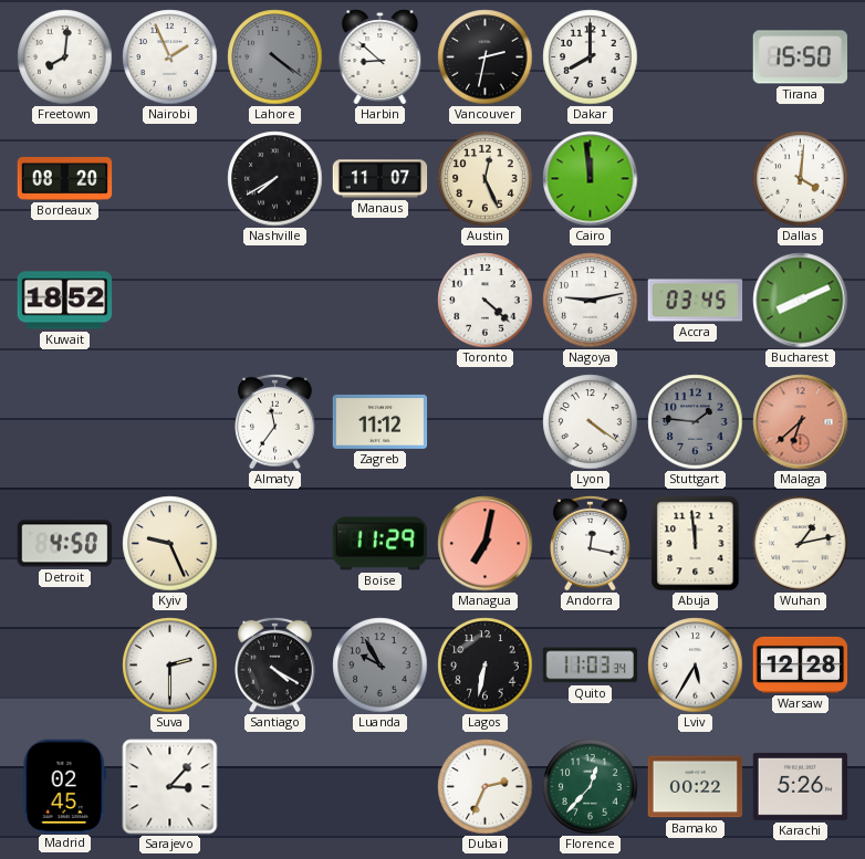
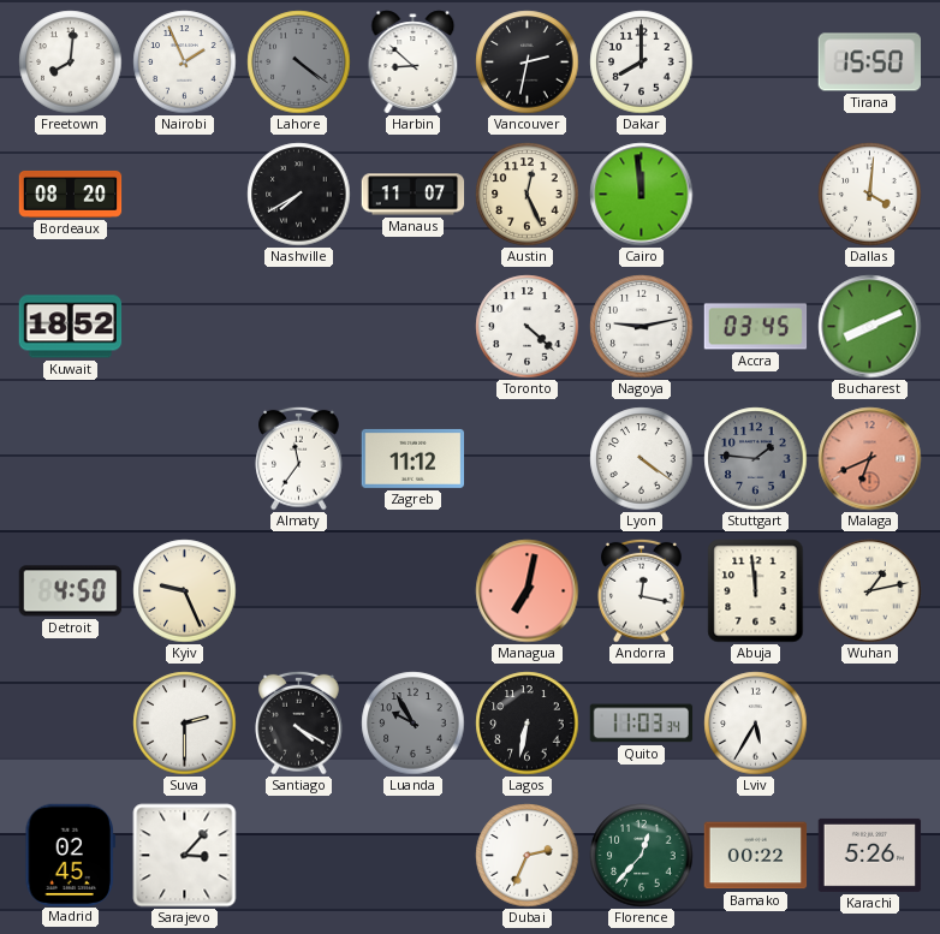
Malaga: 6:38 -> 6:41
Boise: 11:29 -> none
Warsaw: 12:28 -> none
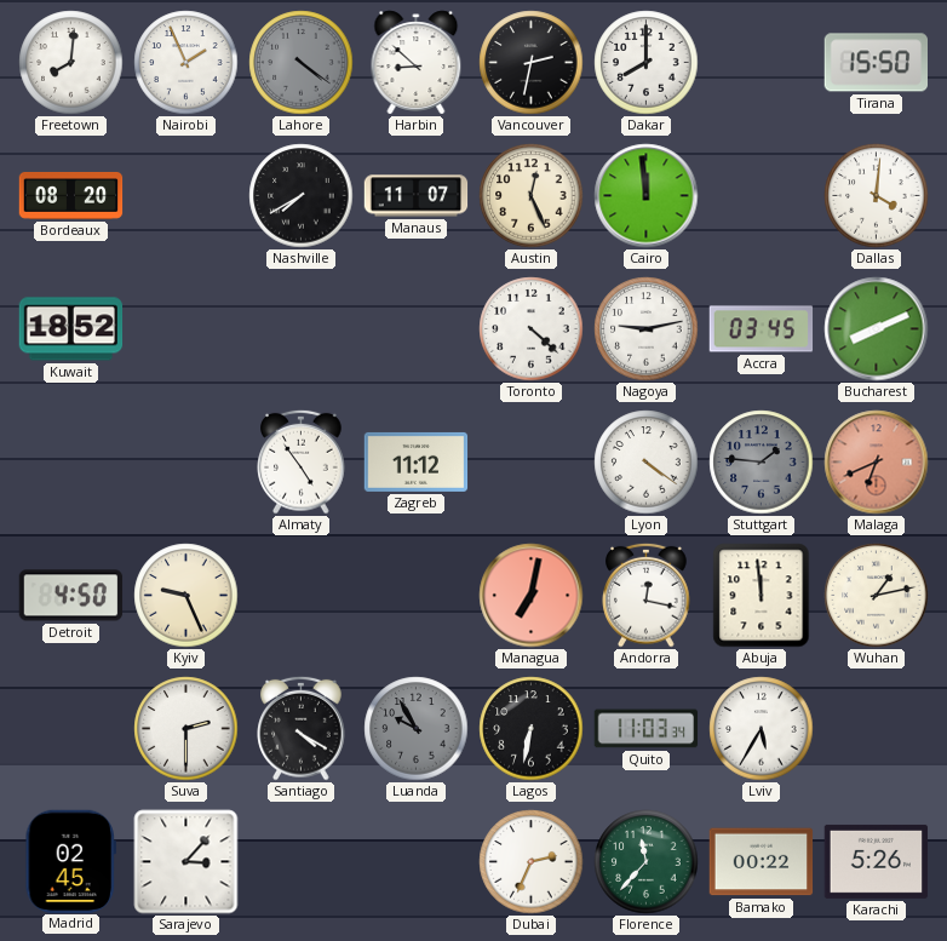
Almaty: 11:36 -> 4:54
Florence: 12:37 -> 11:37
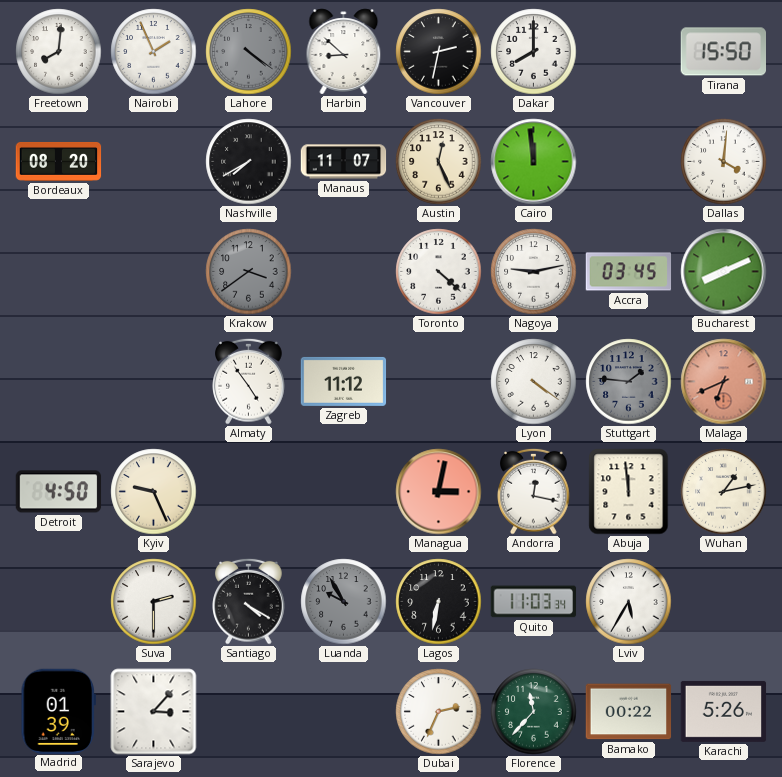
Kuwait: 18:52 -> none
Krakow: none -> 3:39
Managua: 7:02 -> 3:02
Madrid: 02:45 -> 01:39
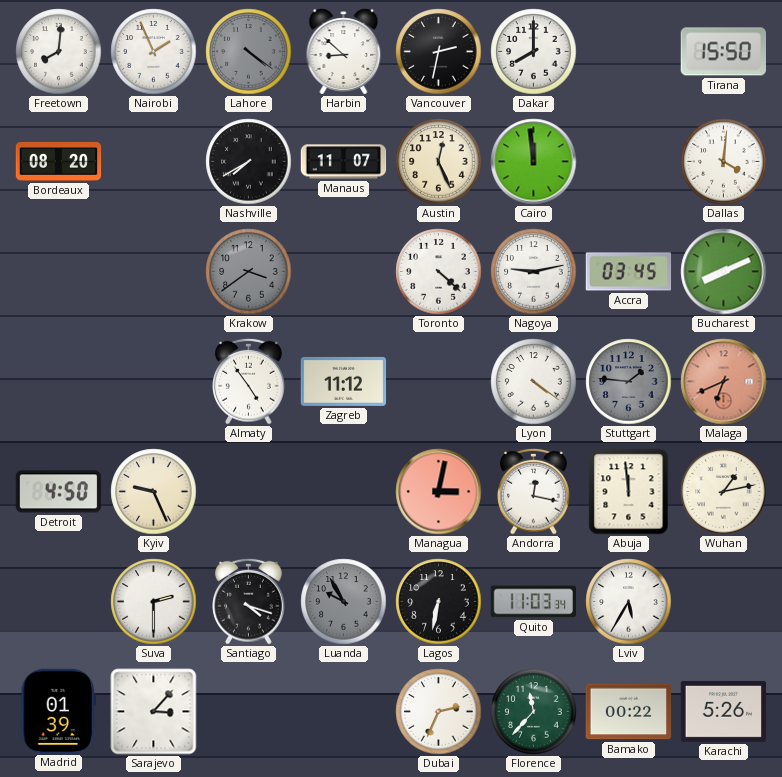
Santiago: 4:20 -> 4:18
